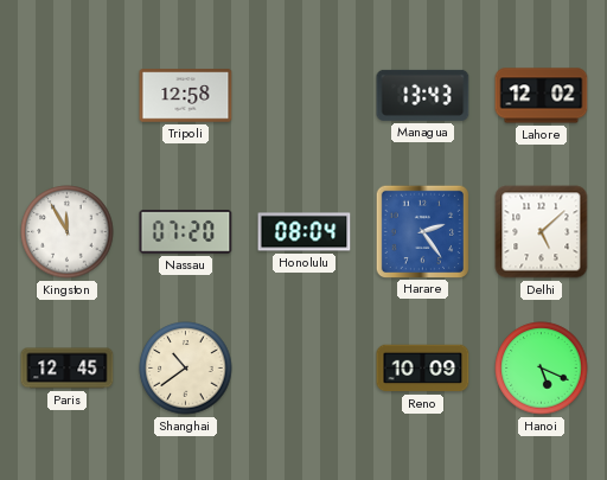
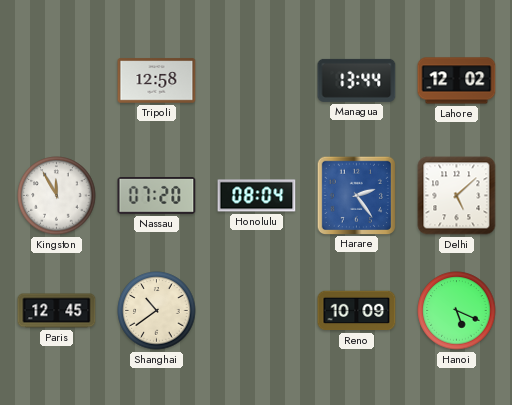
Managua: 13:43 -> 13:44
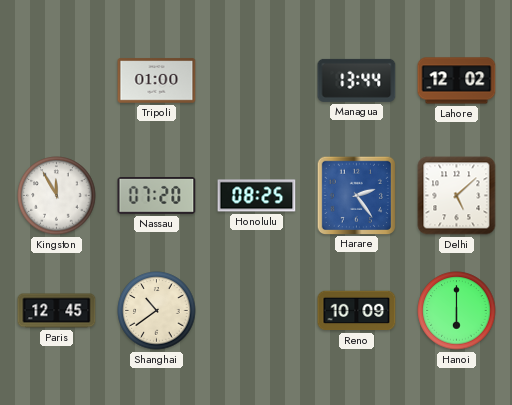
Tripoli: 12:58 -> 01:00
Honolulu: 08:04 -> 08:25
Hanoi: 5:19 -> 6:00
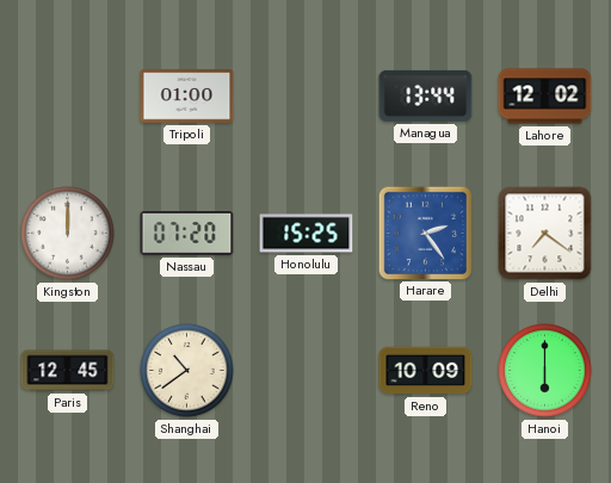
Kingston: 11:55 -> 12:00
Honolulu: 08:25 -> 15:25
Delhi: 5:08 -> 7:21
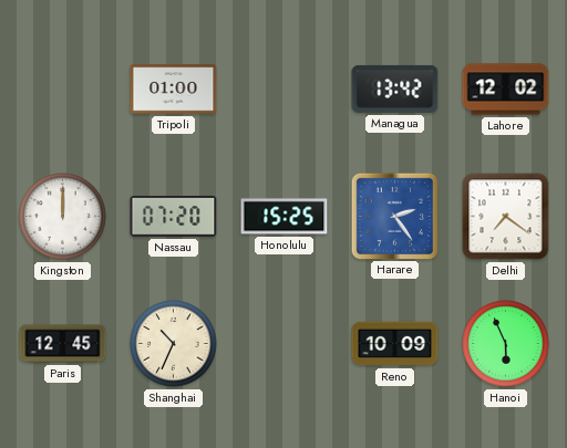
Managua: 13:44 -> 13:42
Shanghai: 10:39 -> 10:34
Hanoi: 6:00 -> 5:56
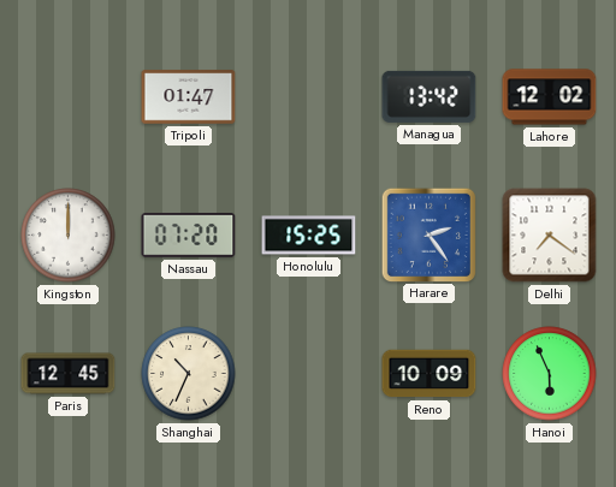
Tripoli: 01:00 -> 01:47
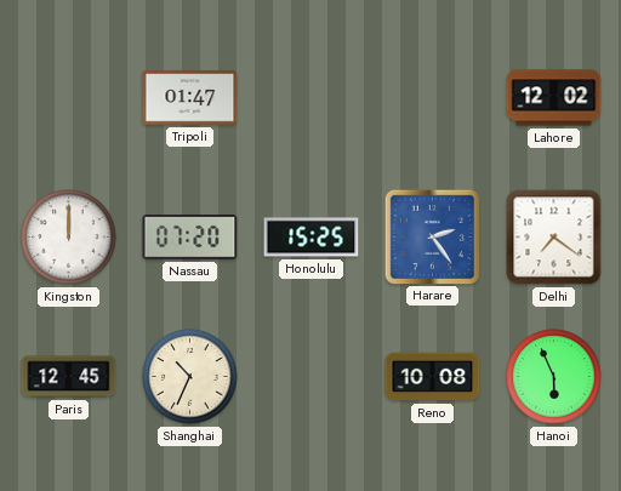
Managua: 13:42 -> none
Reno: 10:09 -> 10:08
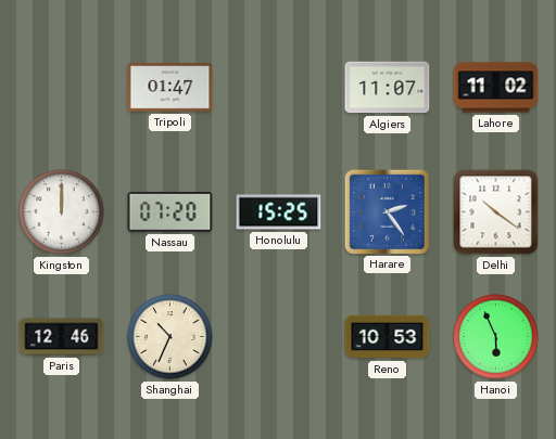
Algiers: none -> 11:07
Lahore: 12:02 -> 11:02
Delhi: 7:21 -> 10:21
Paris: 12:45 -> 12:46
Reno: 10:08 -> 10:53
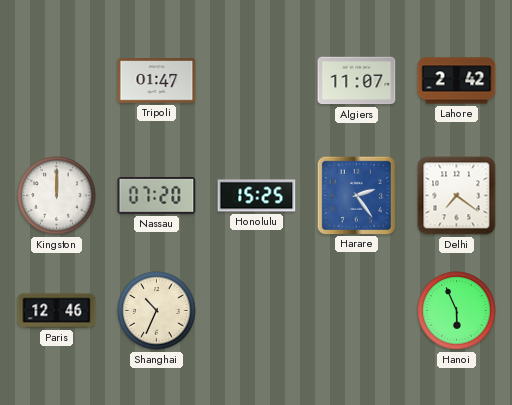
Lahore: 11:02 -> 2:42
Delhi: 10:21 -> 7:21
Reno: 10:53 -> none
